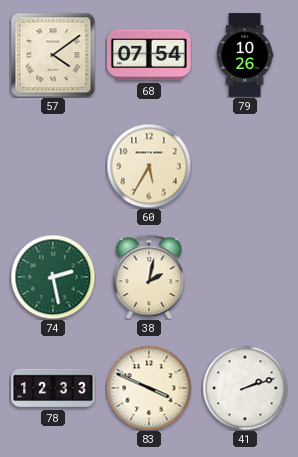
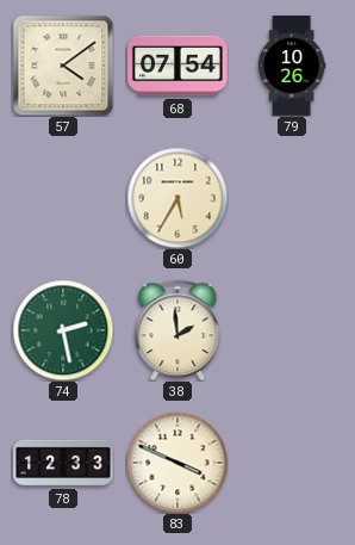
38: 2:02 -> 1:59
41: 2:12 -> none
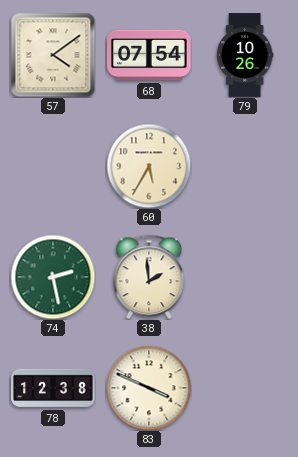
78: 12:33 -> 12:38
